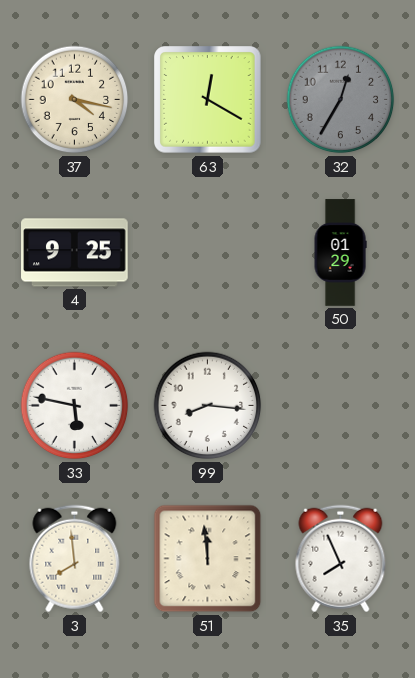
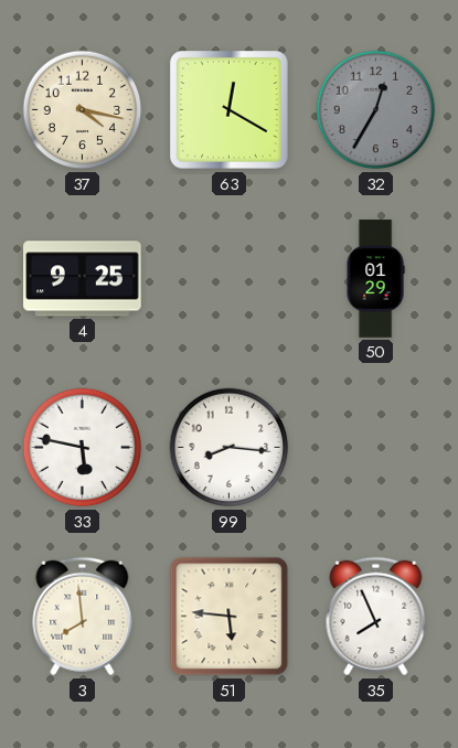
51: 11:59 -> 5:46
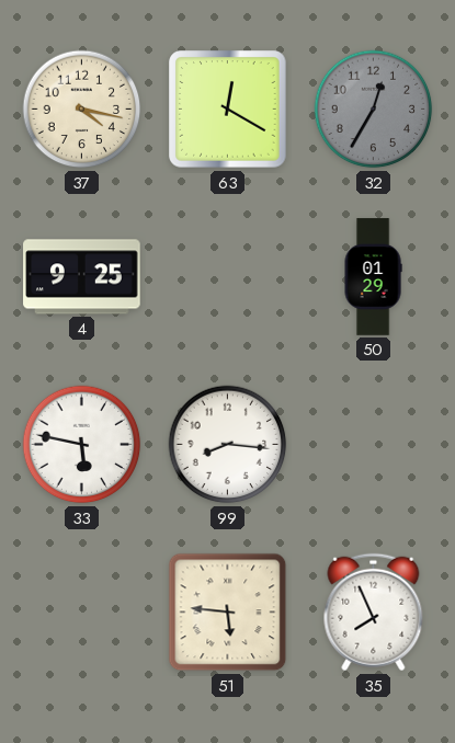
3: 7:59 -> none
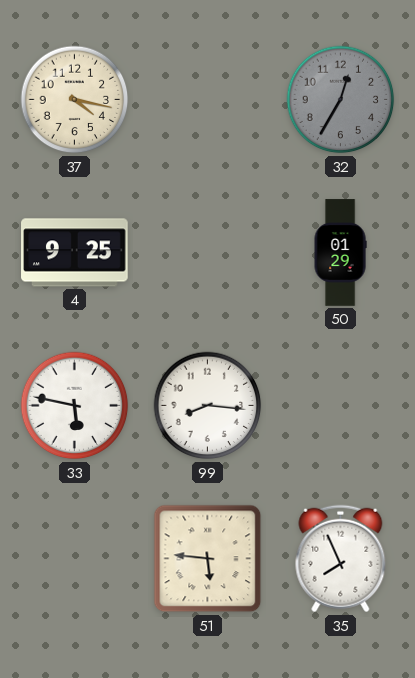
63: 12:20 -> none
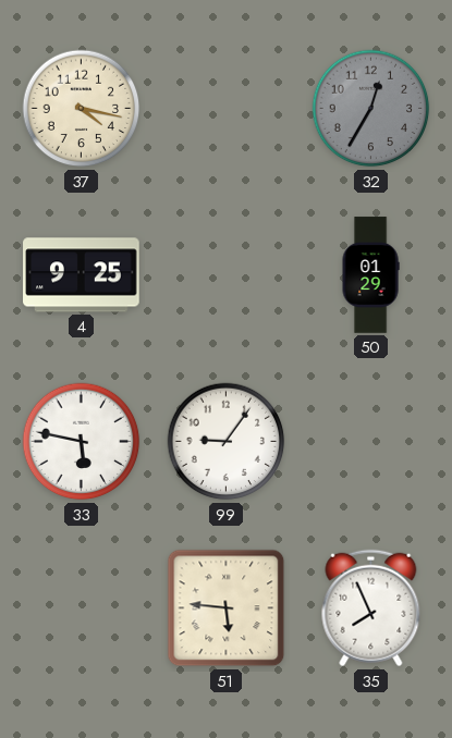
99: 8:16 -> 9:06
